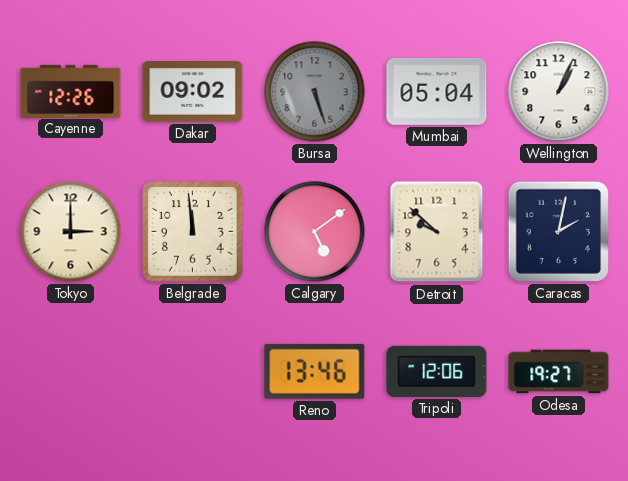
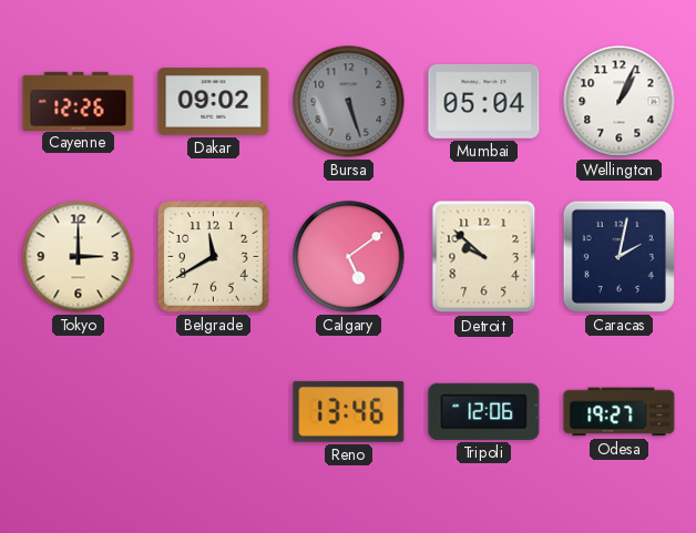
Belgrade: 11:59 -> 11:40
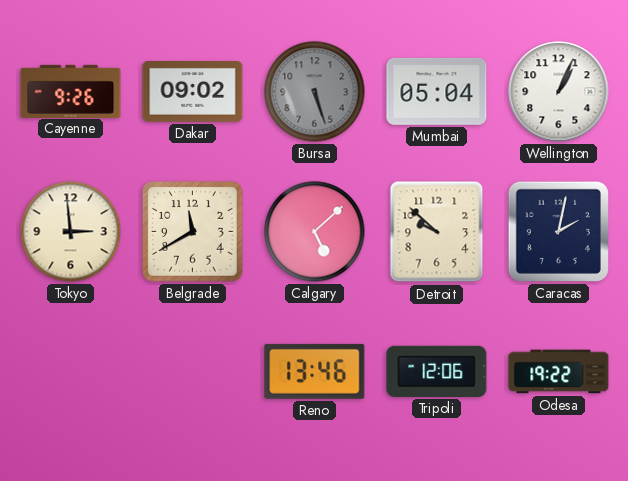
Cayenne: 12:26 -> 9:26
Tokyo: 3:00 -> 2:59
Calgary: 5:09 -> 5:08
Odesa: 19:27 -> 19:22
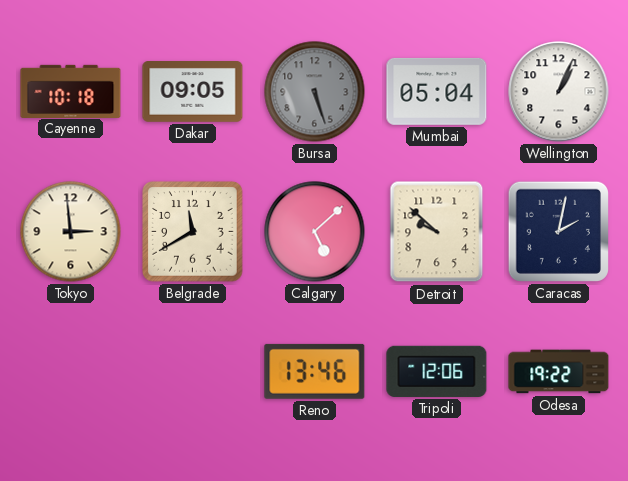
Cayenne: 9:26 -> 10:18
Dakar: 09:02 -> 09:05
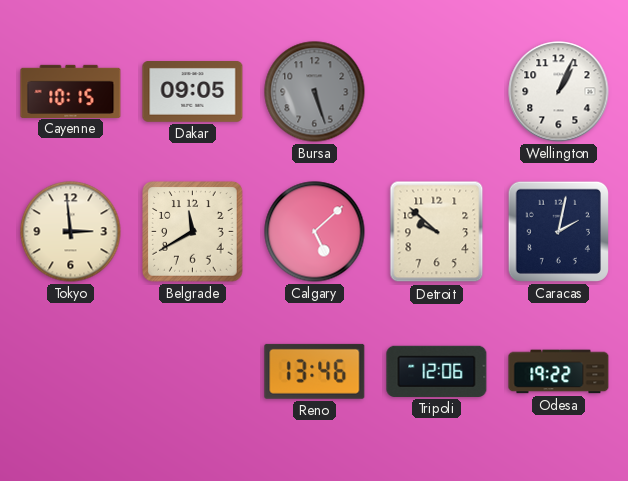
Cayenne: 10:18 -> 10:15
Mumbai: 05:04 -> none
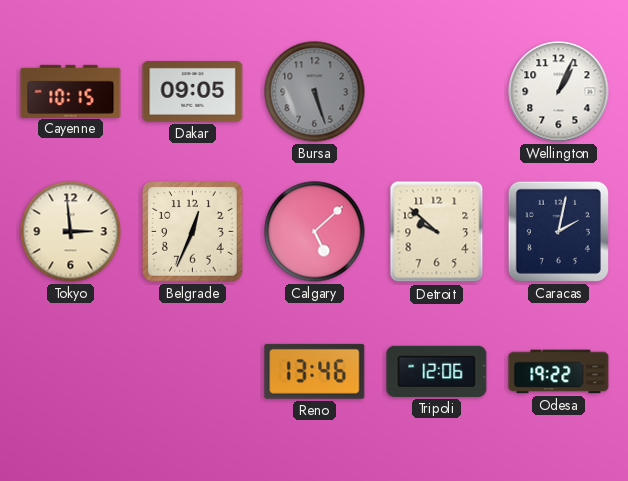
Belgrade: 11:40 -> 12:34
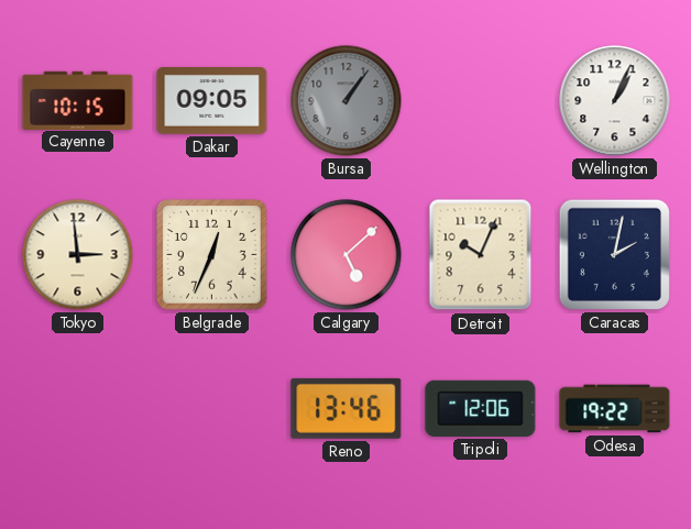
Bursa: 5:27 -> 1:06
Detroit: 9:52 -> 10:04
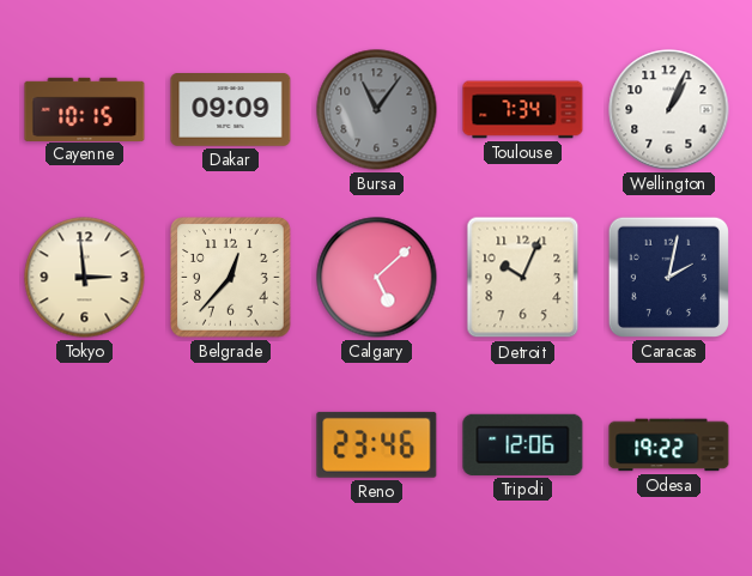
Dakar: 09:05 -> 09:09
Bursa: 1:06 -> 11:06
Toulouse: none -> 7:34
Belgrade: 12:34 -> 12:37
Reno: 13:46 -> 23:46
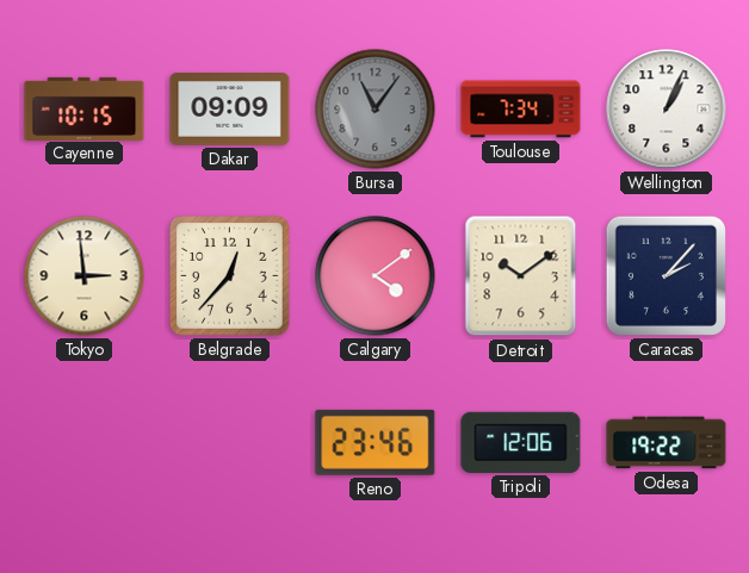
Calgary: 5:08 -> 4:09
Detroit: 10:04 -> 10:09
Caracas: 2:02 -> 2:07
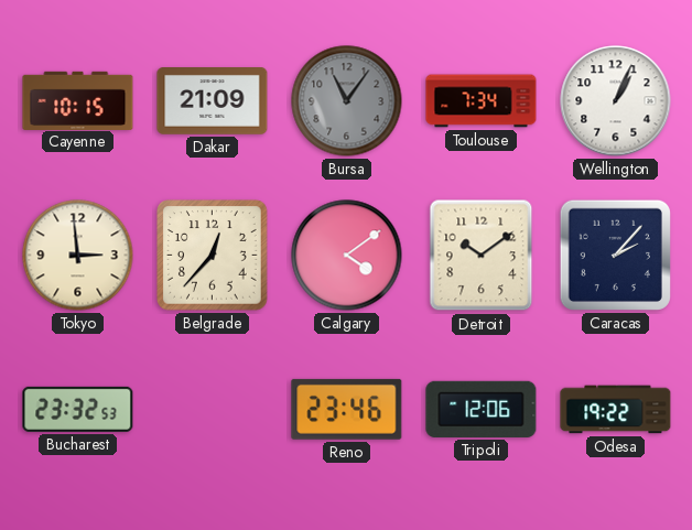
Dakar: 09:09 -> 21:09
Bucharest: none -> 23:32
